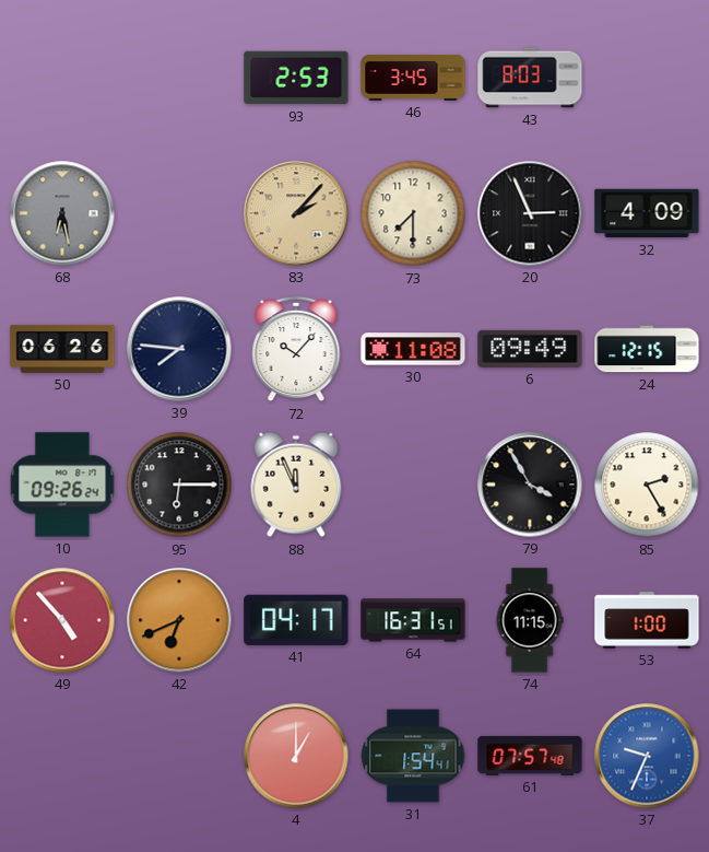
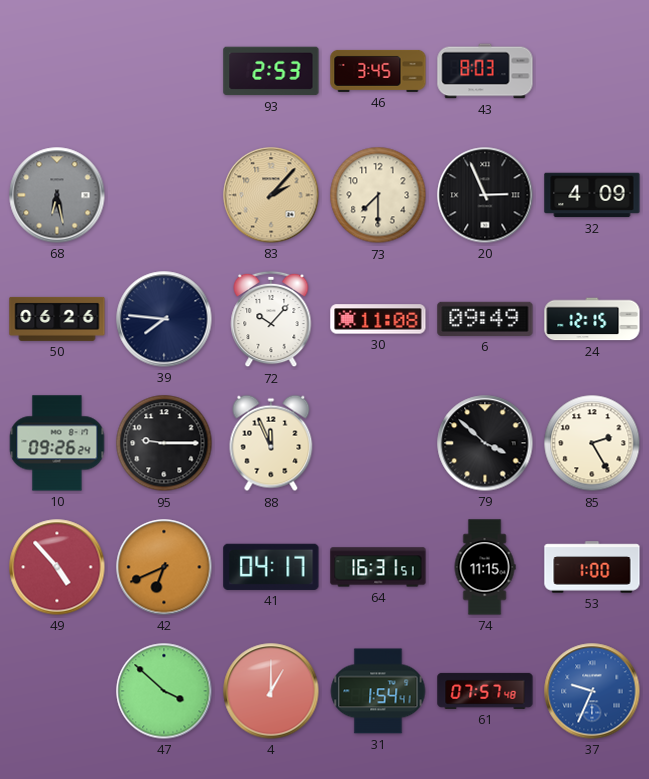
95: 6:15 -> 9:15
79: 3:55 -> 3:52
47: none -> 3:52
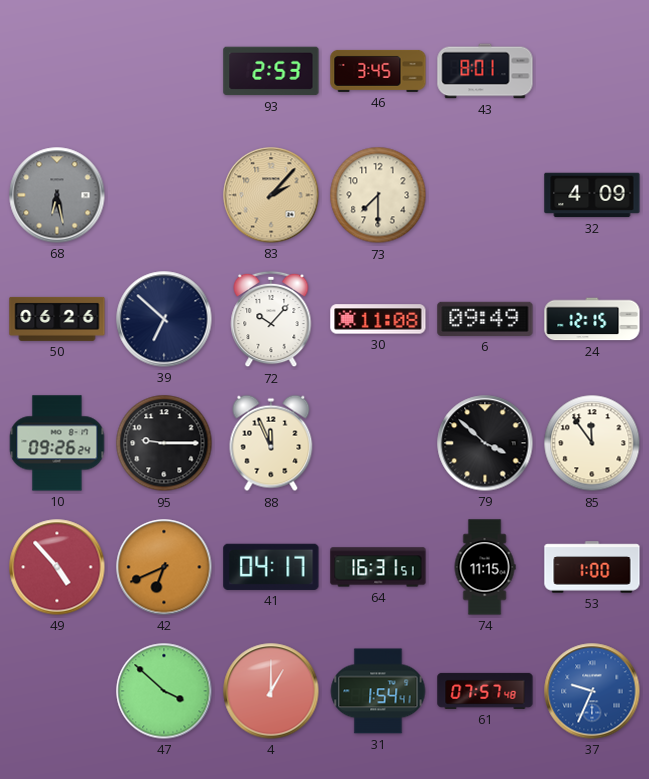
43: 8:03 -> 8:01
20: 2:56 -> none
39: 7:46 -> 6:52
85: 2:25 -> 11:54
